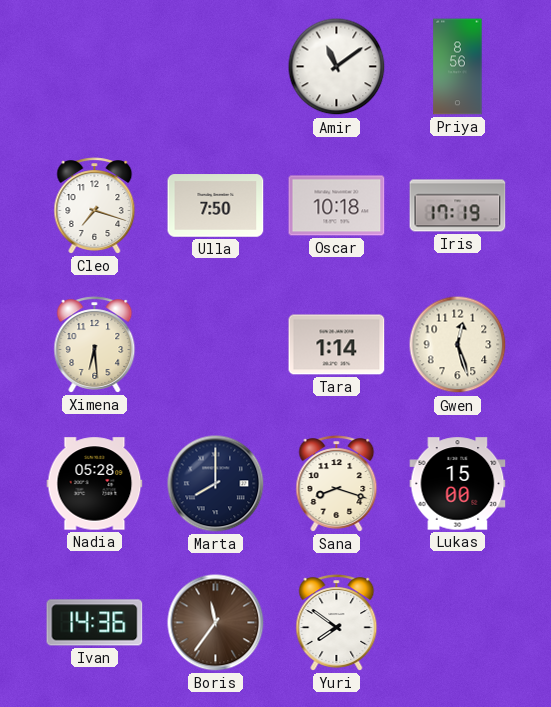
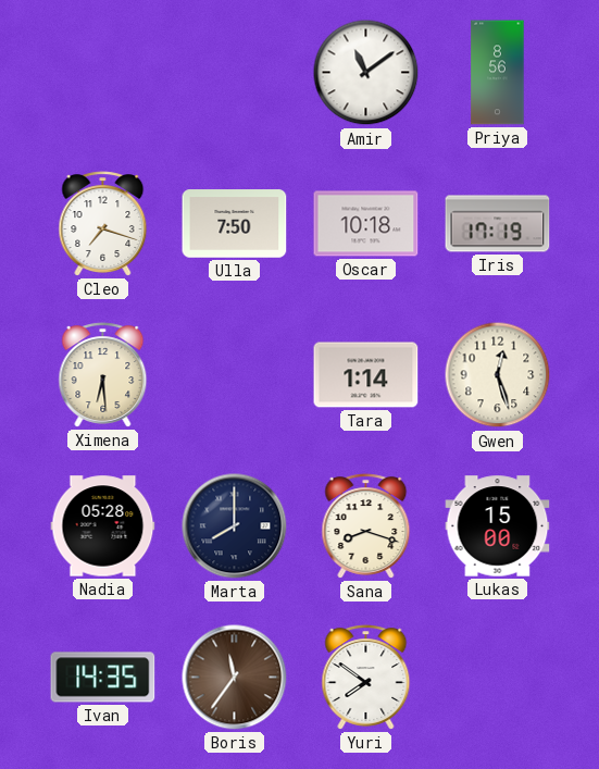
Ivan: 14:36 -> 14:35
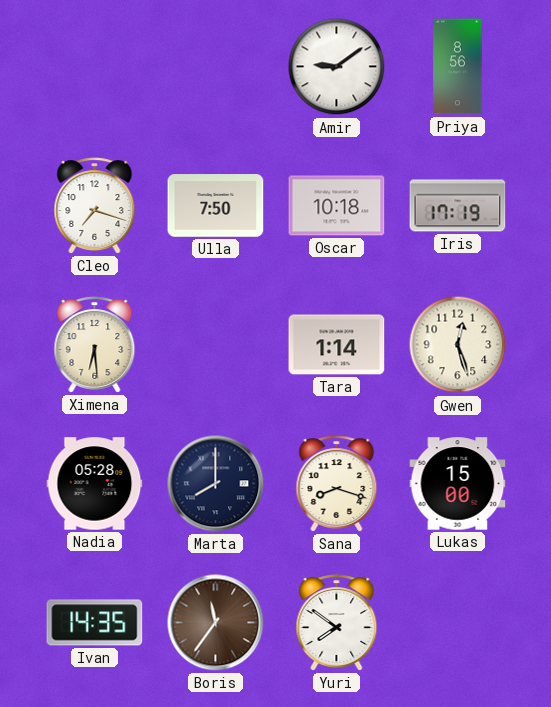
Amir: 11:09 -> 9:09
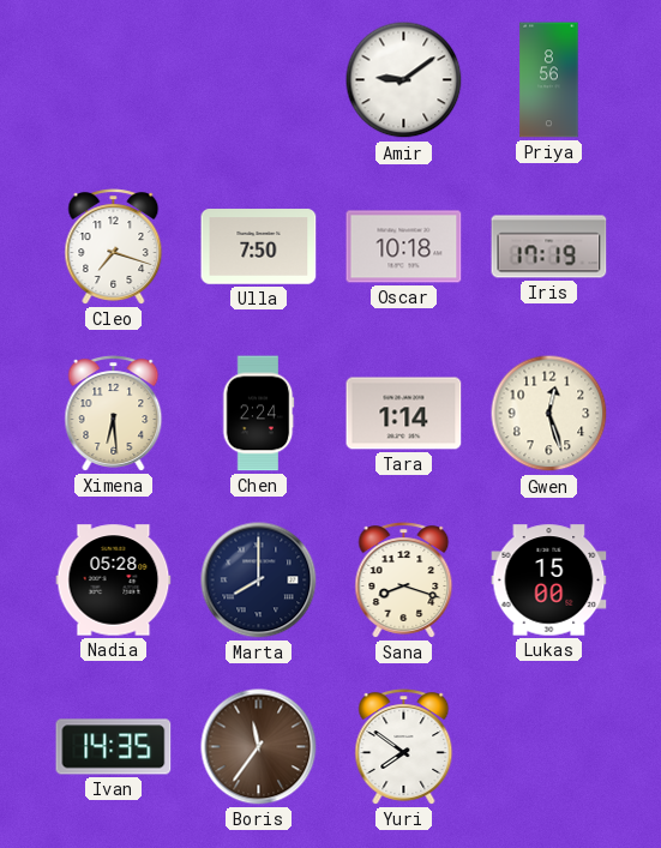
Chen: none -> 2:24
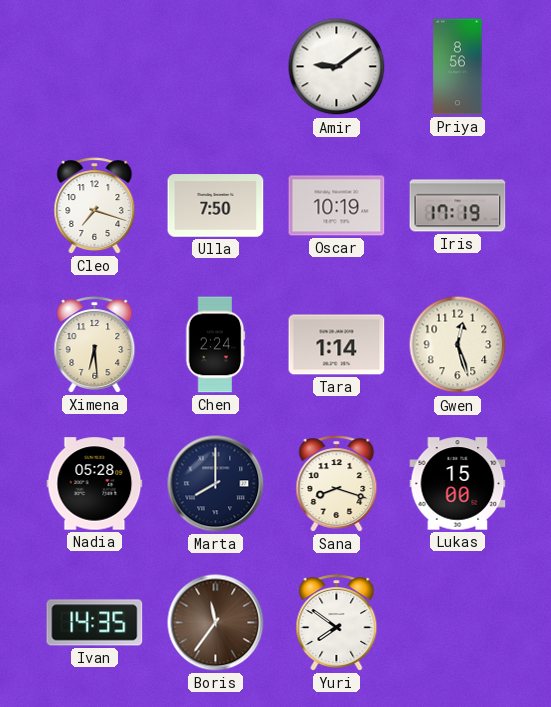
Oscar: 10:18 -> 10:19
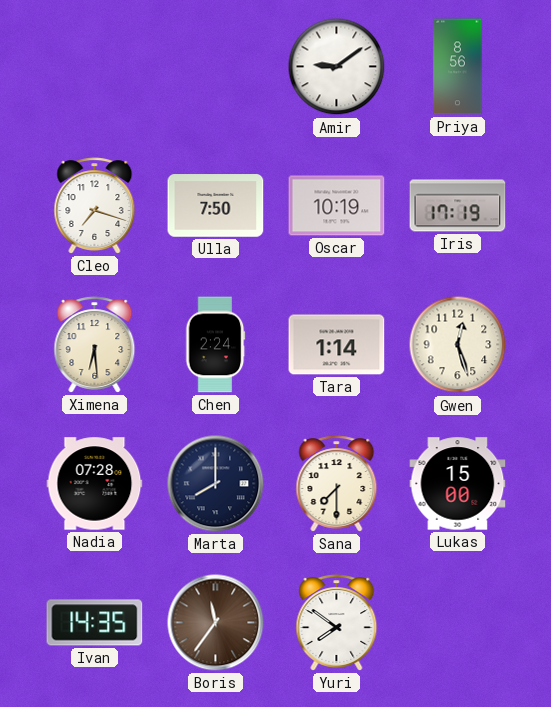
Nadia: 05:28 -> 07:28
Sana: 8:18 -> 7:30
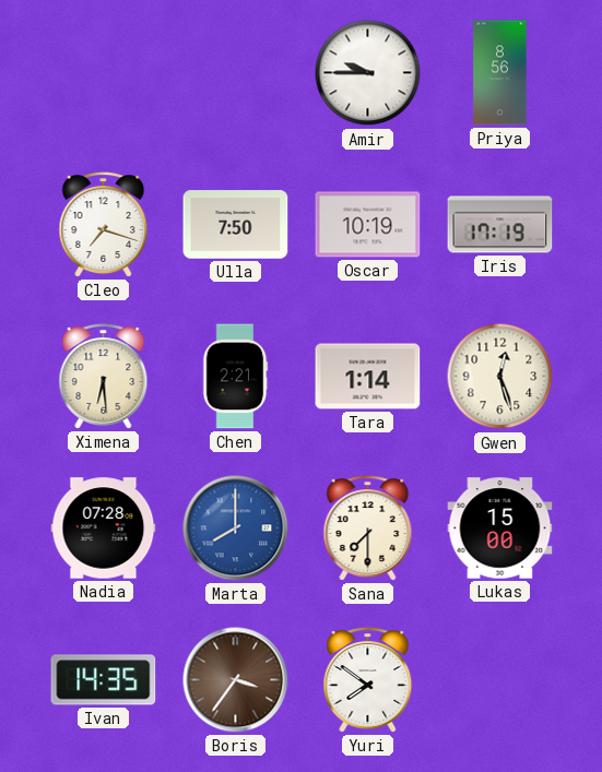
Amir: 9:09 -> 9:45
Chen: 2:24 -> 2:21
Marta dial: navy -> blue
Boris: 11:36 -> 3:36
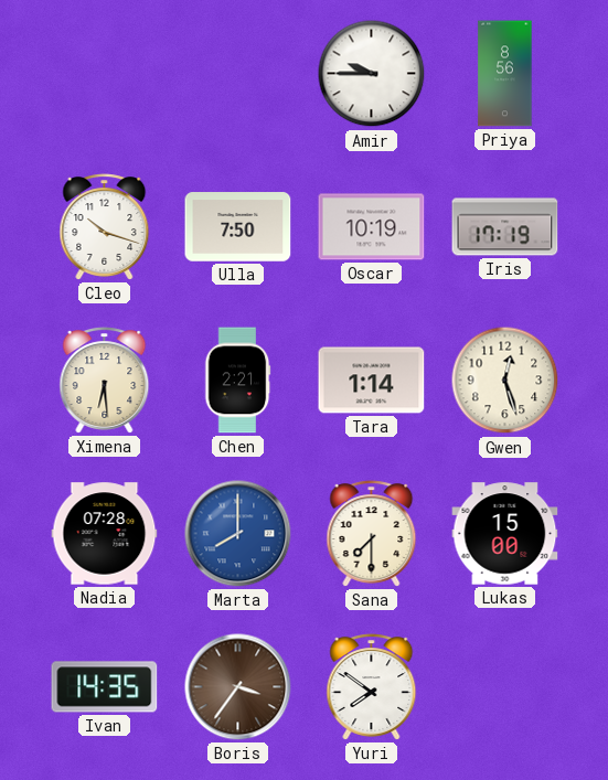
Cleo: 7:18 -> 10:18
